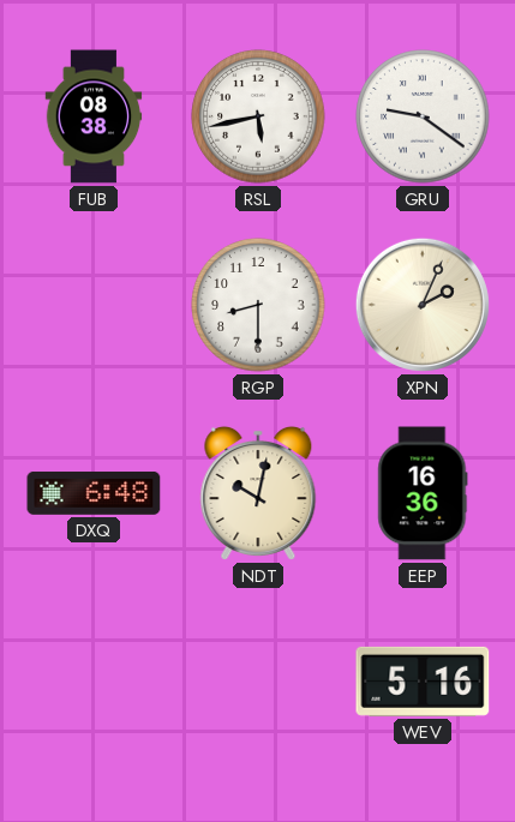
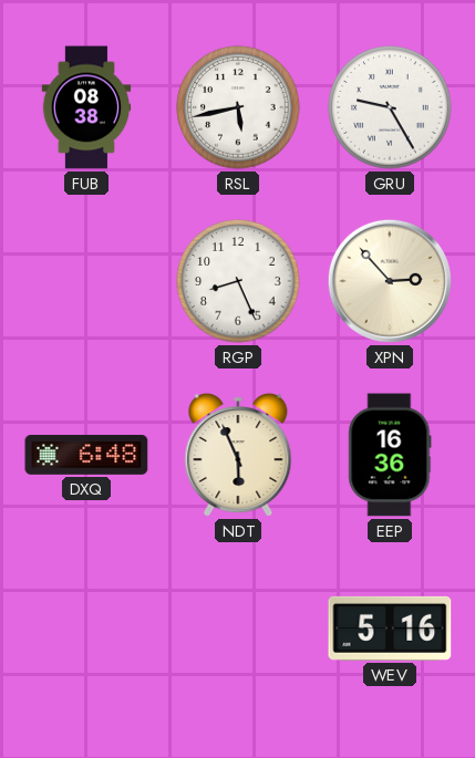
GRU: 9:21 -> 9:25
RGP: 8:30 -> 8:26
XPN: 2:04 -> 2:53
NDT: 10:02 -> 5:56
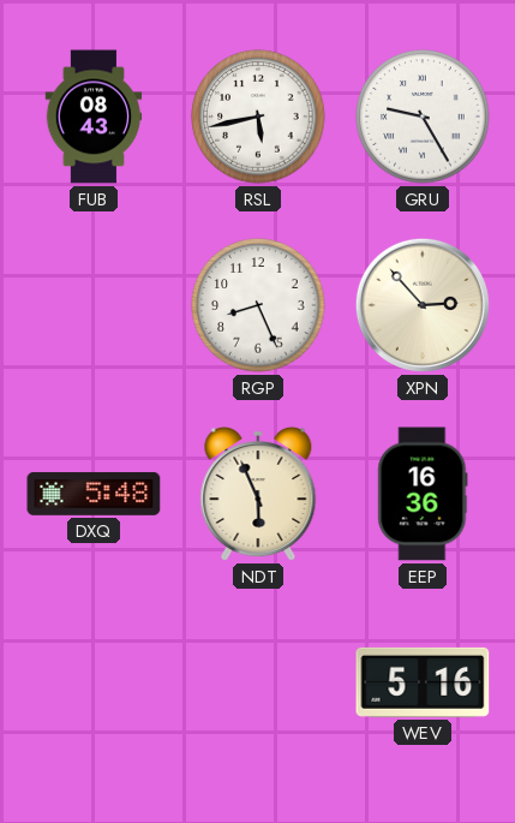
FUB: 08:38 -> 08:43
DXQ: 6:48 -> 5:48
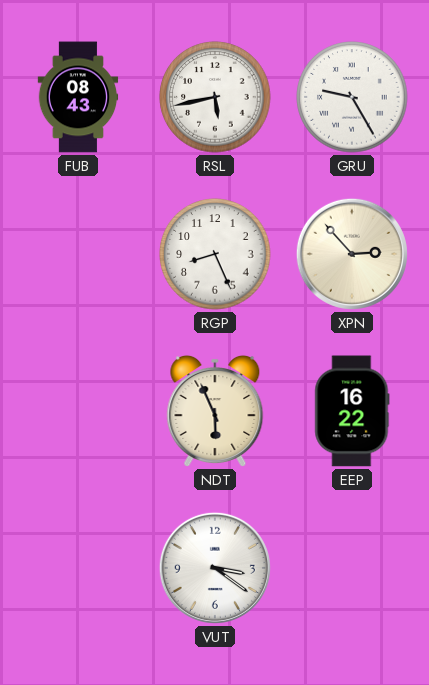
DXQ: 5:48 -> none
EEP: 16:36 -> 16:22
VUT: none -> 3:21
WEV: 5:16 -> none
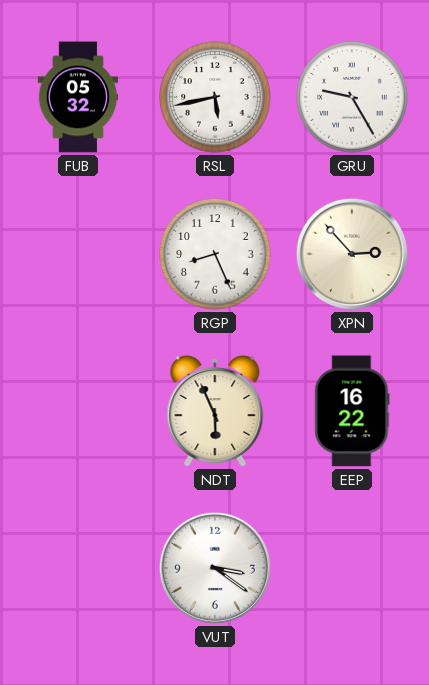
FUB: 08:43 -> 05:32
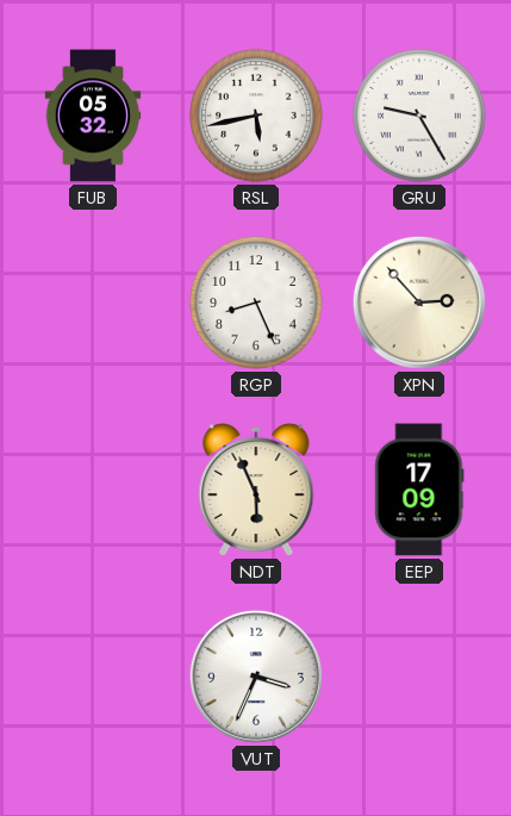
EEP: 16:22 -> 17:09
VUT: 3:21 -> 3:34
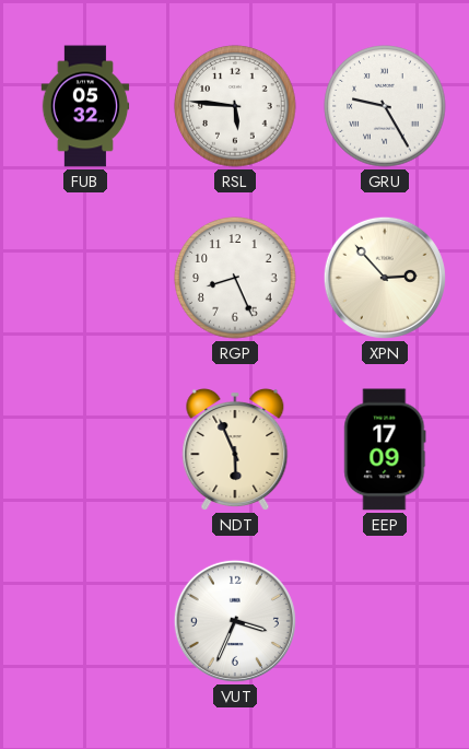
RSL: 5:43 -> 5:46
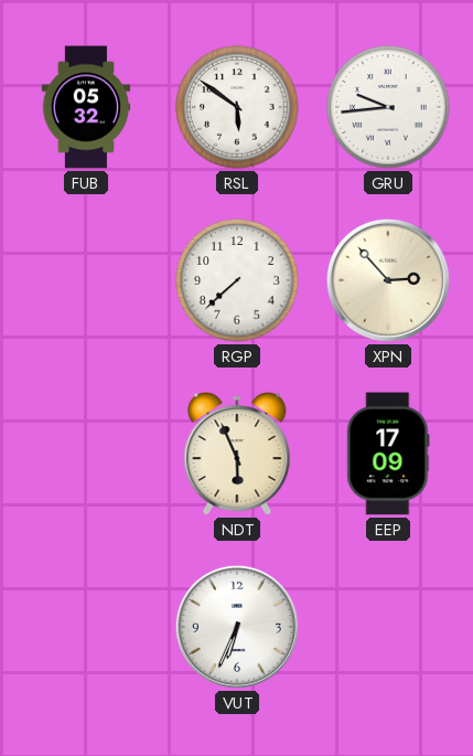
RSL: 5:46 -> 5:51
GRU: 9:25 -> 9:44
RGP: 8:26 -> 7:38
VUT: 3:34 -> 6:34
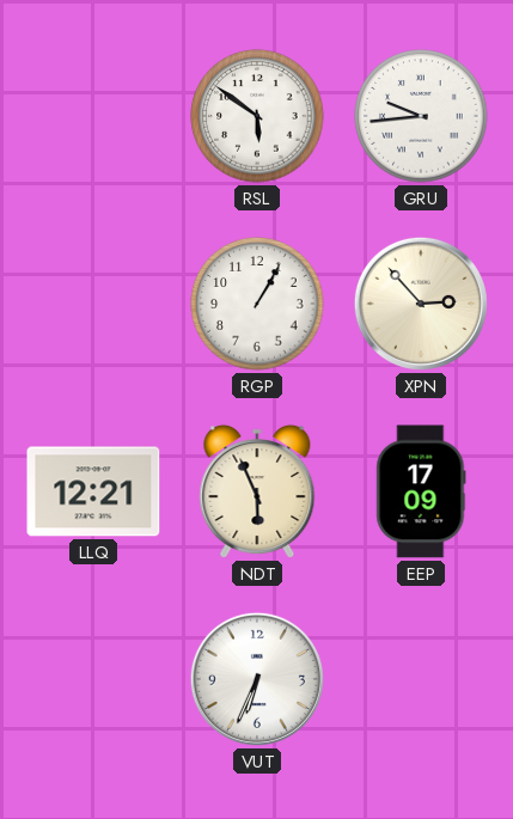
FUB: 05:32 -> none
RGP: 7:38 -> 1:05
LLQ: none -> 12:21
